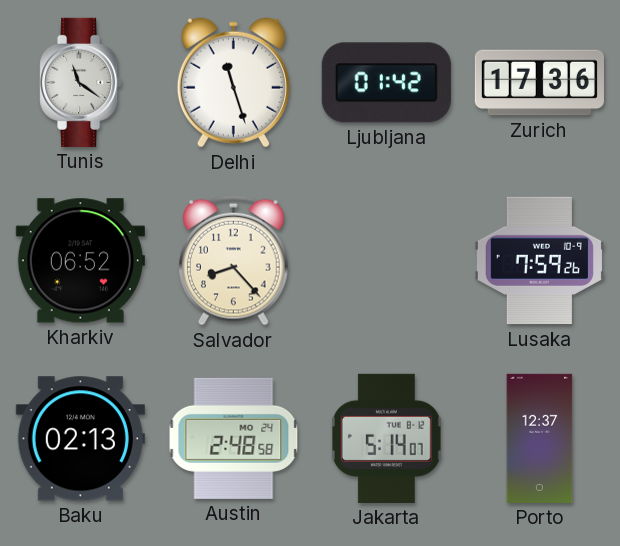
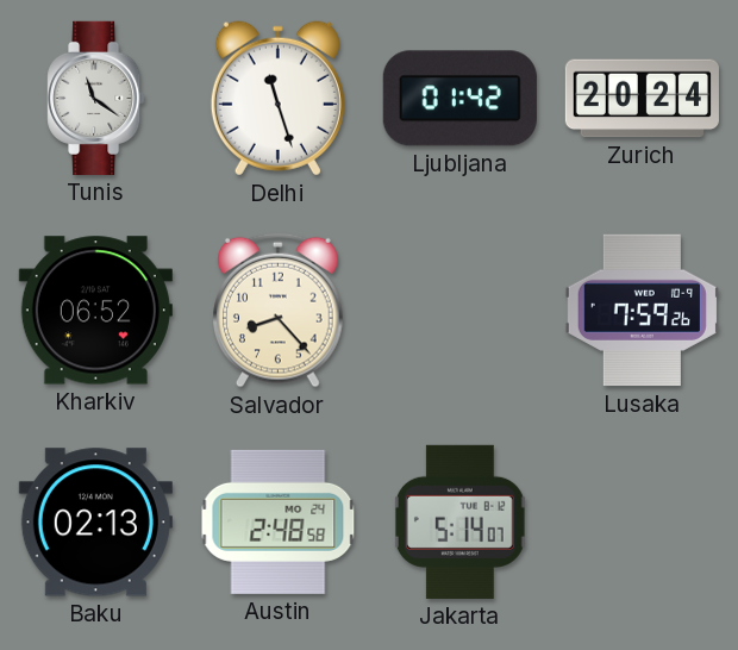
Zurich: 17:36 -> 20:24
Porto: 12:37 -> none
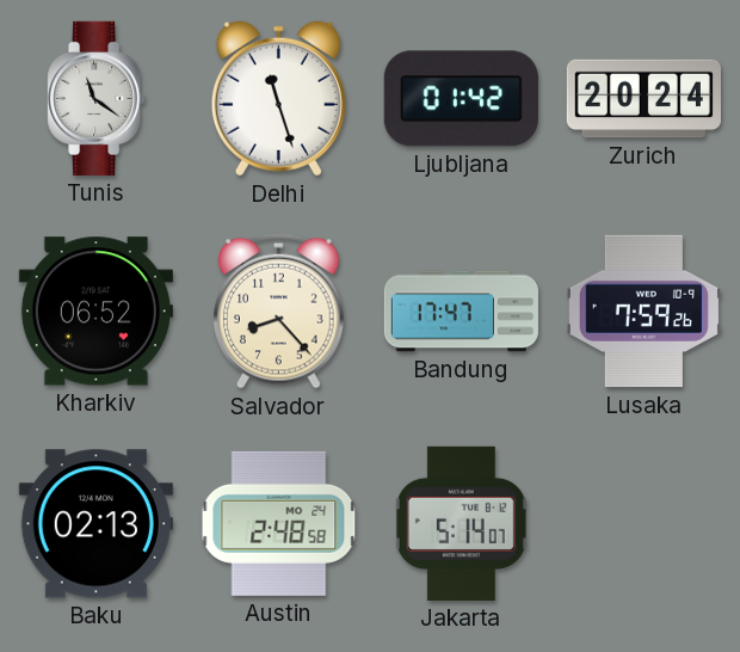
Bandung: none -> 17:47
